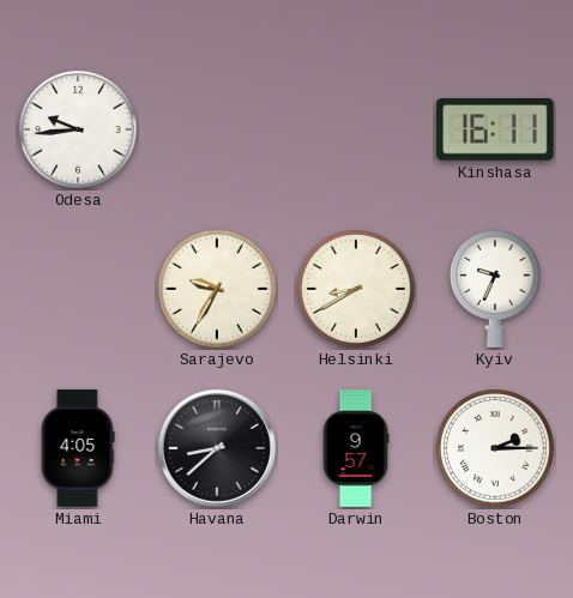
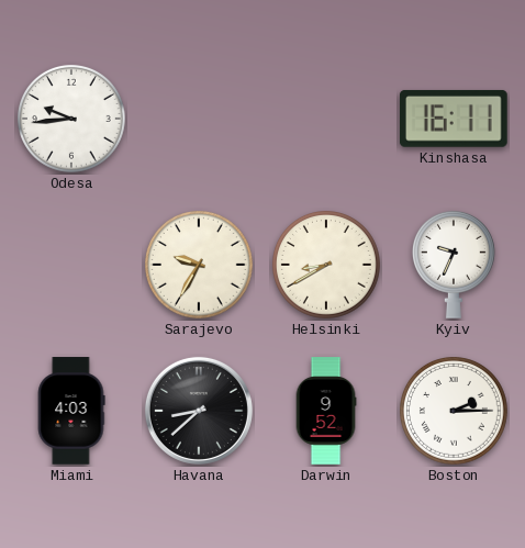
Miami: 4:05 -> 4:03
Darwin: 9:57 -> 9:52
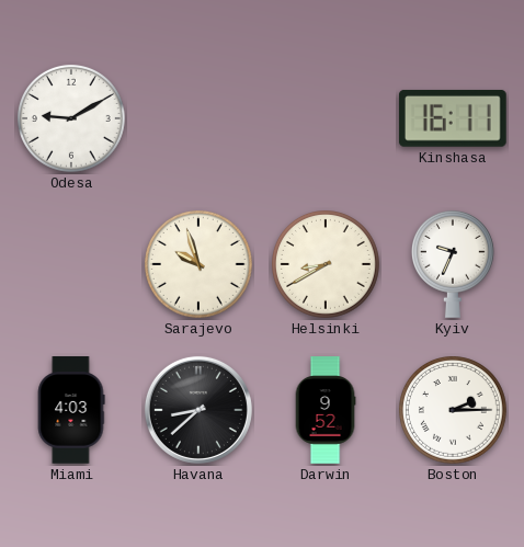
Odesa: 9:44 -> 9:10
Sarajevo: 9:35 -> 9:57
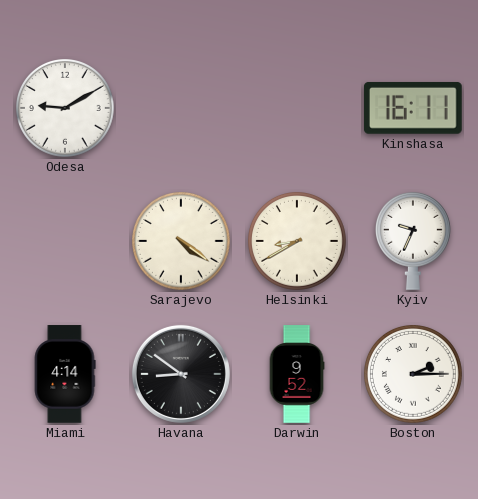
Sarajevo: 9:57 -> 4:21
Miami: 4:03 -> 4:14
Havana: 8:38 -> 8:51
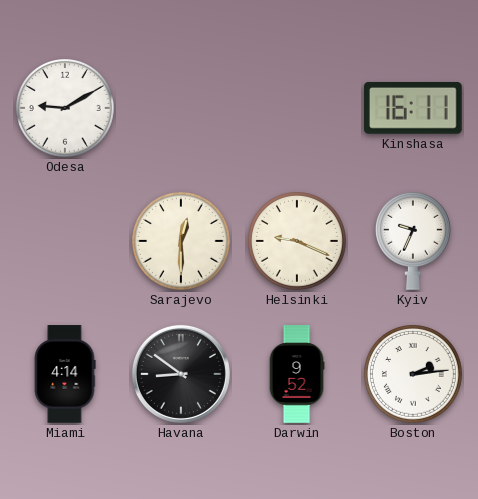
Sarajevo: 4:21 -> 12:30
Helsinki: 8:40 -> 9:19
Boston: 2:15 -> 2:14
